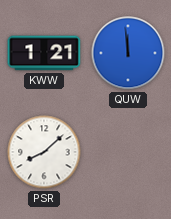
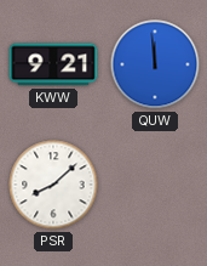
KWW: 1:21 -> 9:21
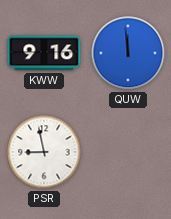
KWW: 9:21 -> 9:16
PSR: 8:08 -> 8:58
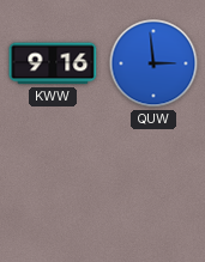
QUW: 11:59 -> 2:59
PSR: 8:58 -> none
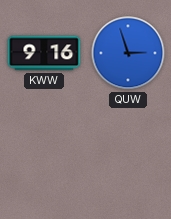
QUW: 2:59 -> 2:57
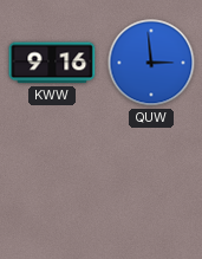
QUW: 2:57 -> 2:59
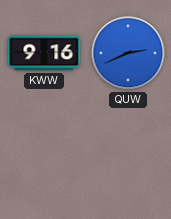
QUW: 2:59 -> 2:41
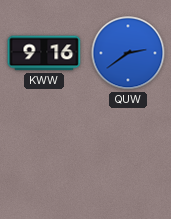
QUW: 2:41 -> 2:39
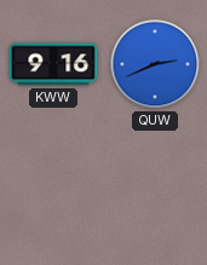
QUW: 2:39 -> 2:41
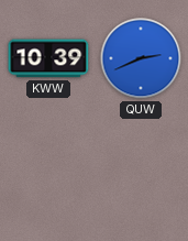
KWW: 9:16 -> 10:39
